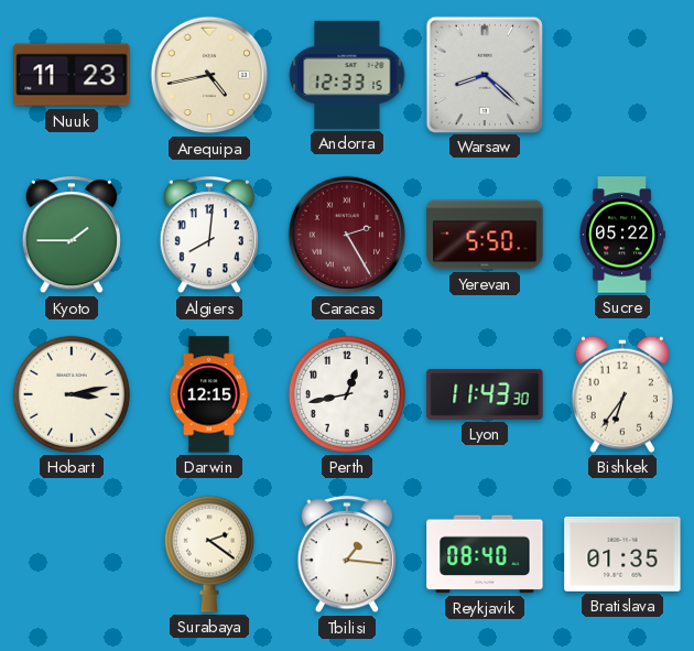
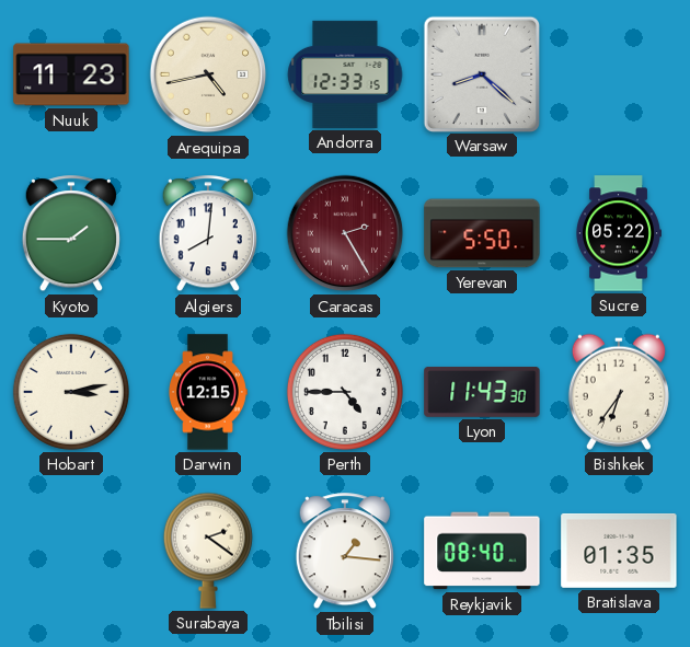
Perth: 12:43 -> 4:45
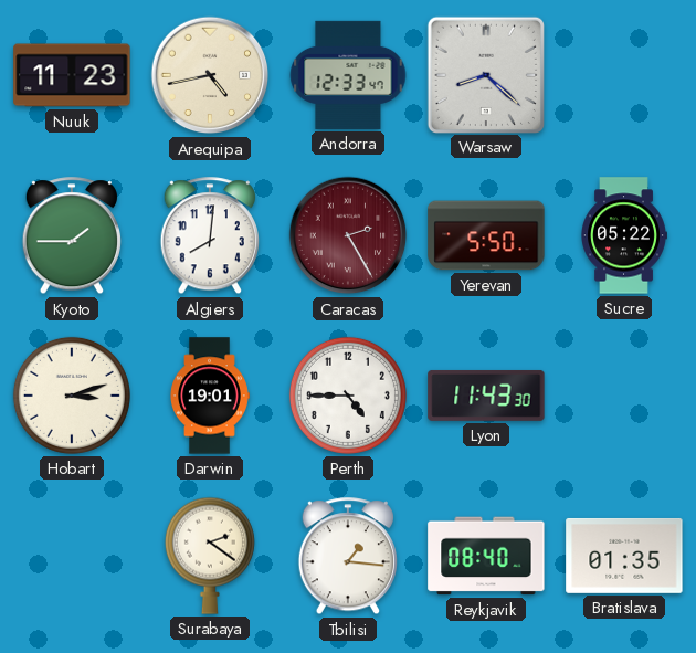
Andorra: 12:33:15 -> 12:33:47
Hobart: 3:13 -> 3:12
Darwin: 12:15 -> 19:01
Bishkek: 6:36 -> none
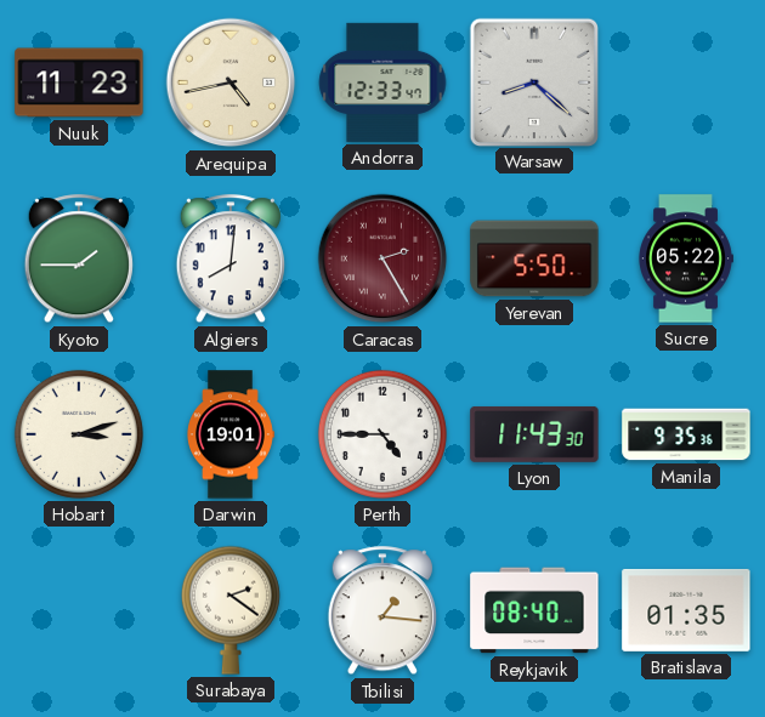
Manila: none -> 9:35
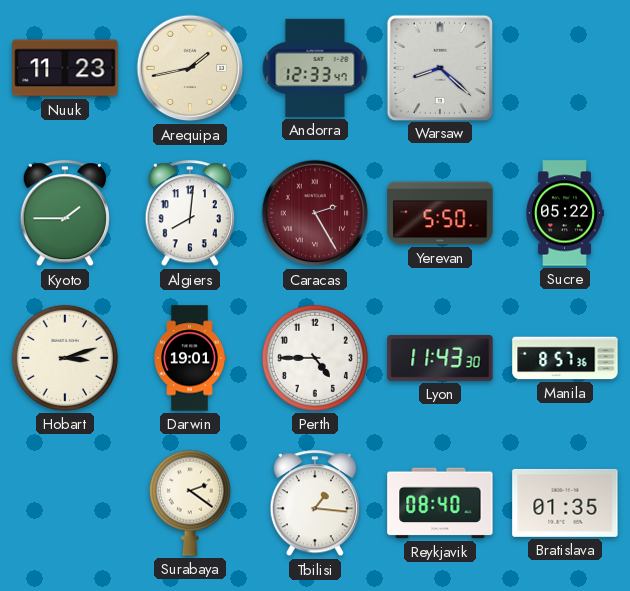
Arequipa: 4:43 -> 1:43
Manila: 9:35 -> 8:57
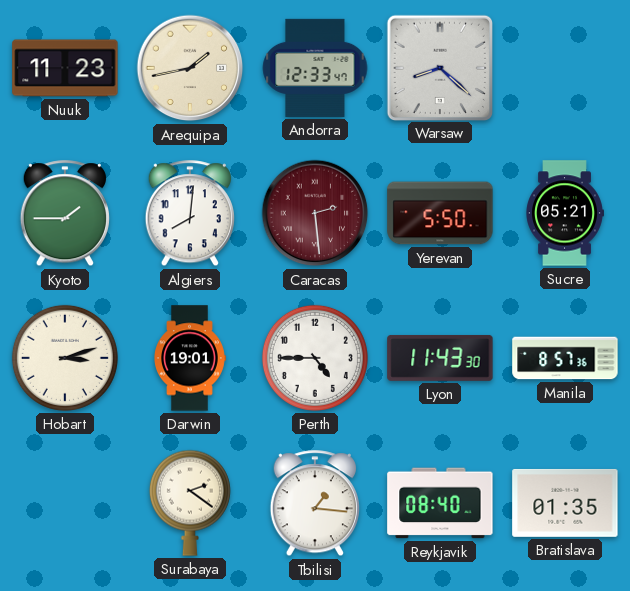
Caracas: 2:25 -> 2:29
Sucre: 05:22 -> 05:21
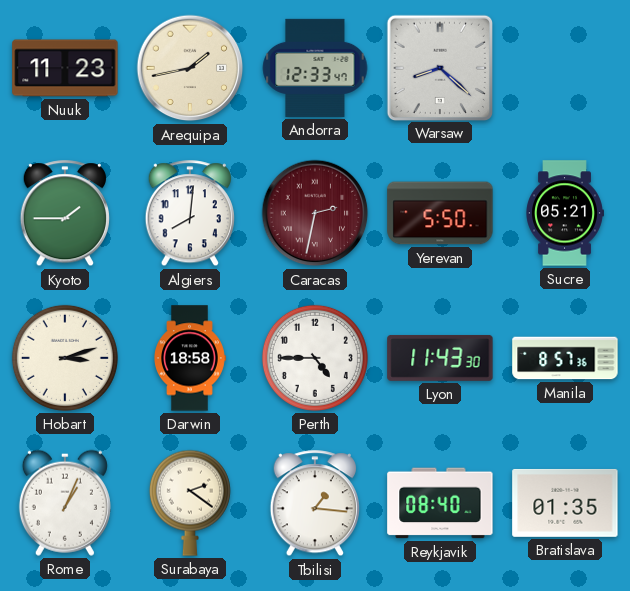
Caracas: 2:29 -> 2:32
Darwin: 19:01 -> 18:58
Rome: none -> 1:04
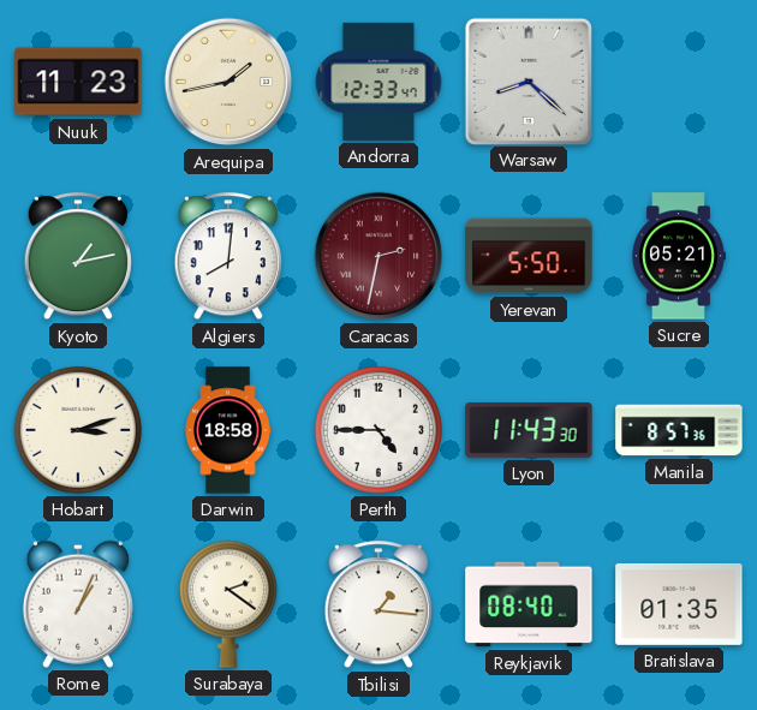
Kyoto: 1:45 -> 1:13
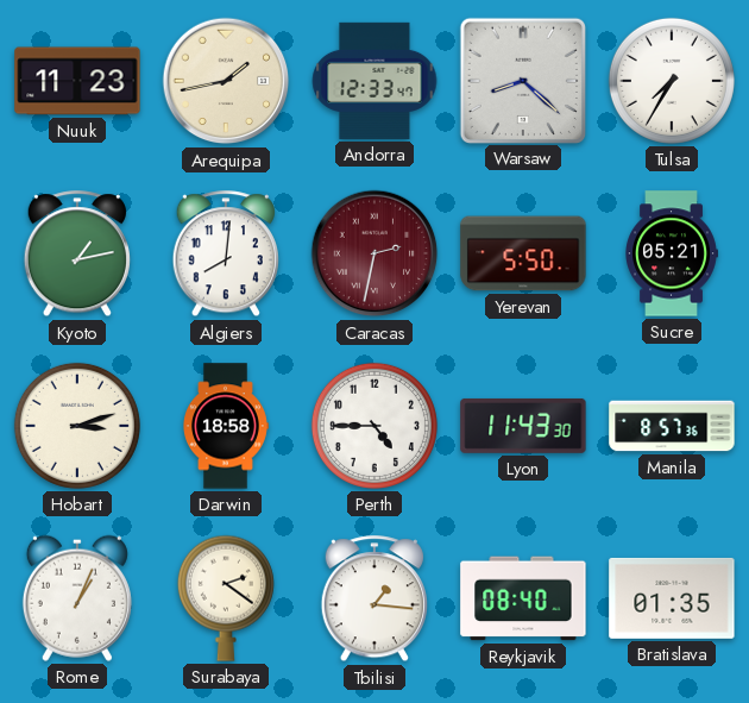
Tulsa: none -> 7:35
